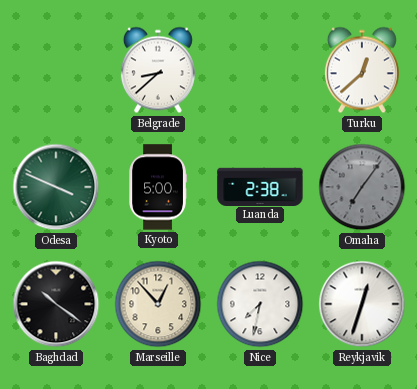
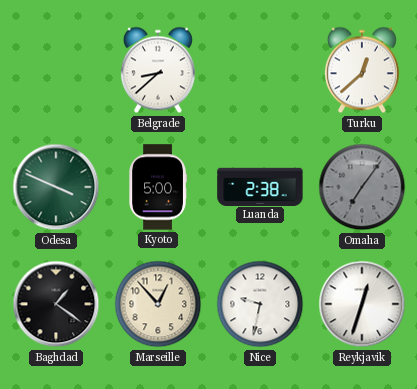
Baghdad: 10:21 -> 1:21
Nice: 7:32 -> 9:32
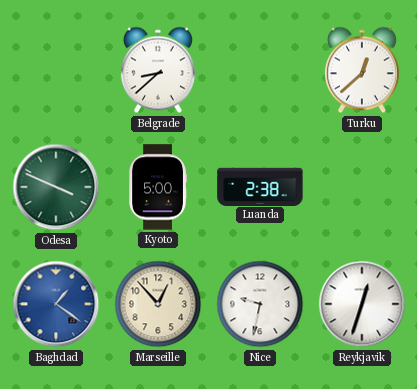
Omaha: 7:06 -> none
Baghdad dial: black -> blue
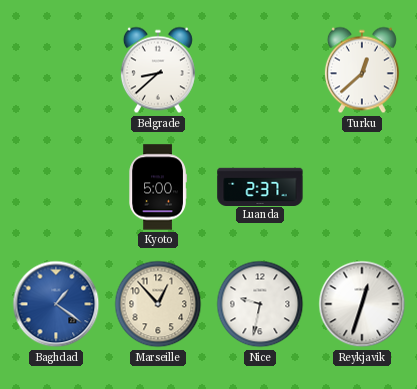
Odesa: 3:49 -> none
Luanda: 2:38 -> 2:37
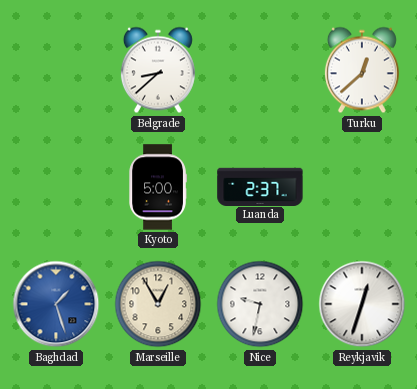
Baghdad: 1:21 -> 1:27
Marseille: 12:53 -> 12:55
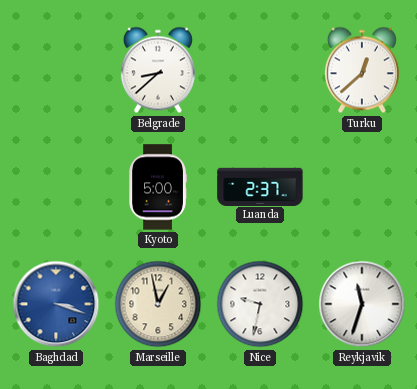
Baghdad: 1:27 -> 3:18
Marseille: 12:55 -> 12:58
Reykjavik: 12:33 -> 11:33
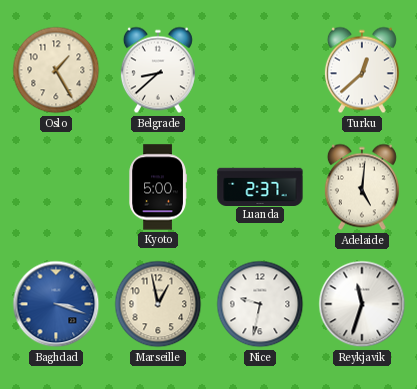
Oslo: none -> 1:25
Adelaide: none -> 5:01
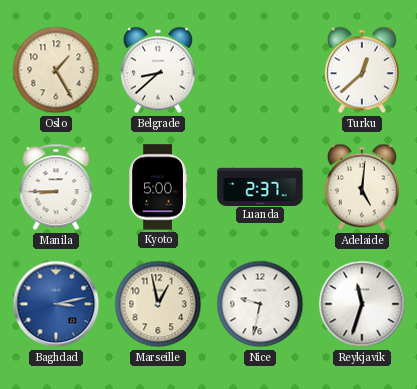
Manila: none -> 8:45
Baghdad: 3:18 -> 3:13
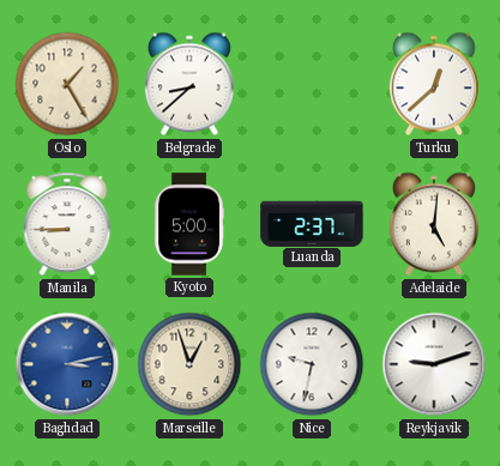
Marseille: 12:58 -> 12:57
Reykjavik: 11:33 -> 9:12
